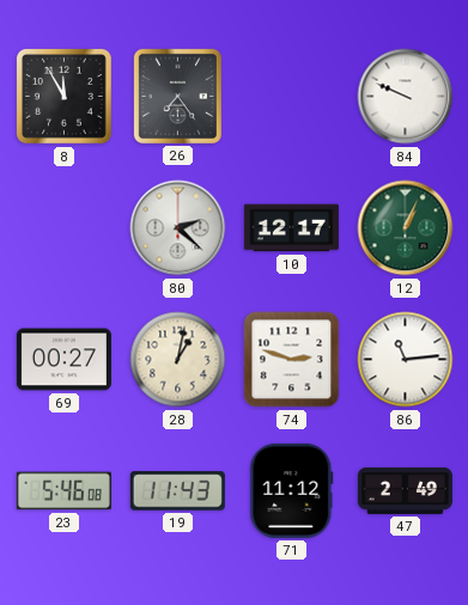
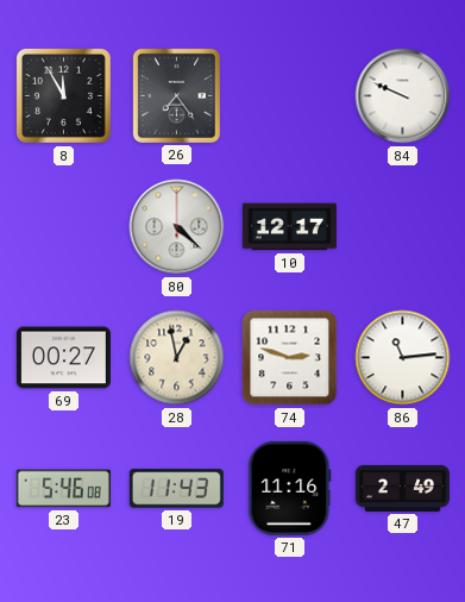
80: 2:22 -> 4:22
12: 1:04 -> none
28: 1:02 -> 12:58
71: 11:12 -> 11:16
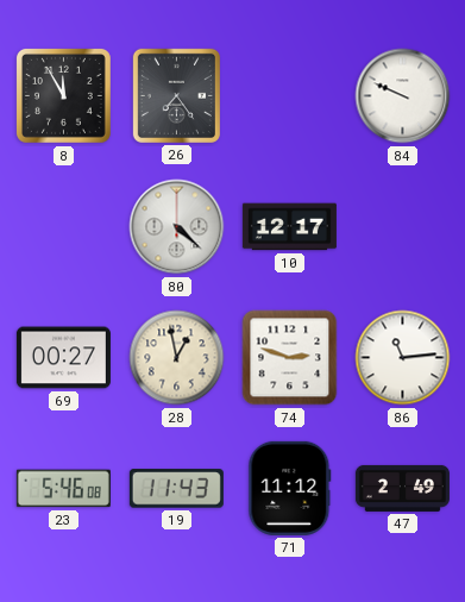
71: 11:16 -> 11:12
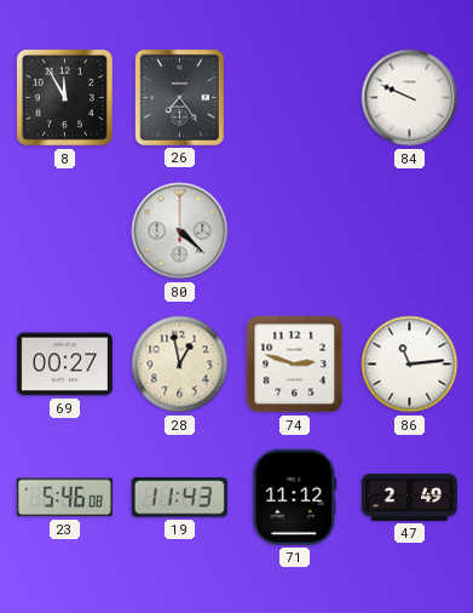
10: 12:17 -> none
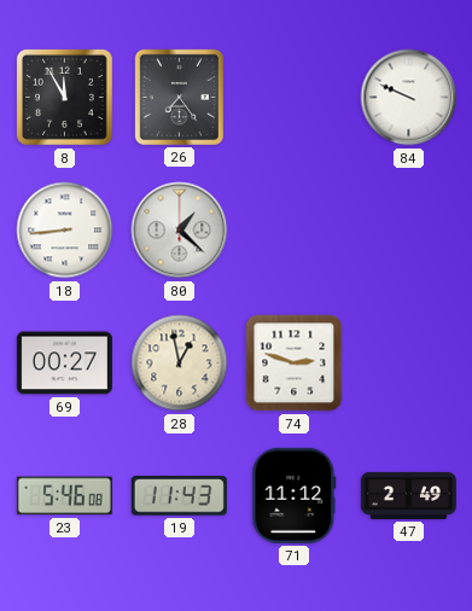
18: none -> 8:44
80: 4:22 -> 1:22
86: 11:14 -> none
